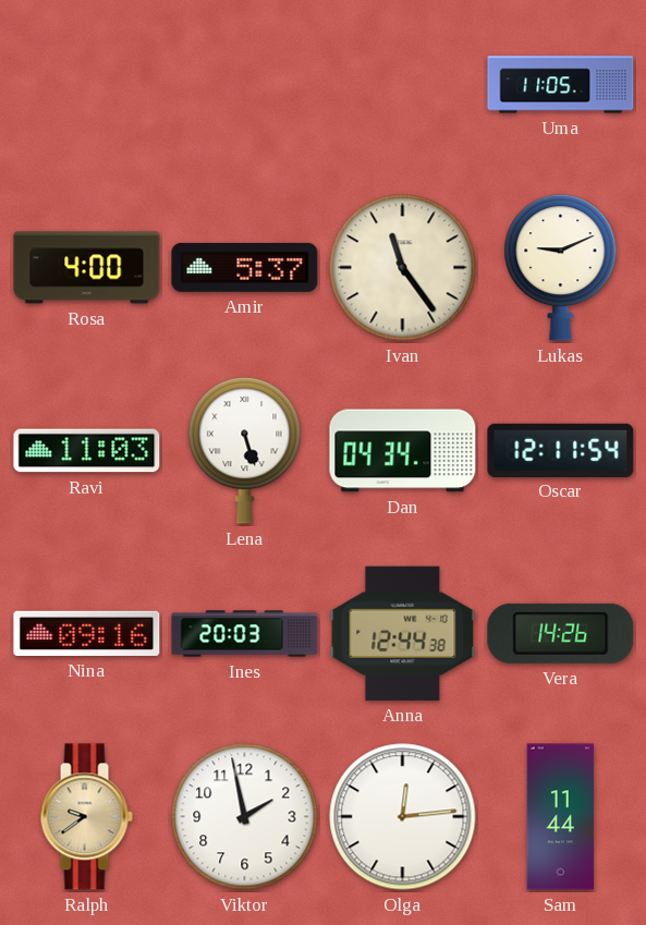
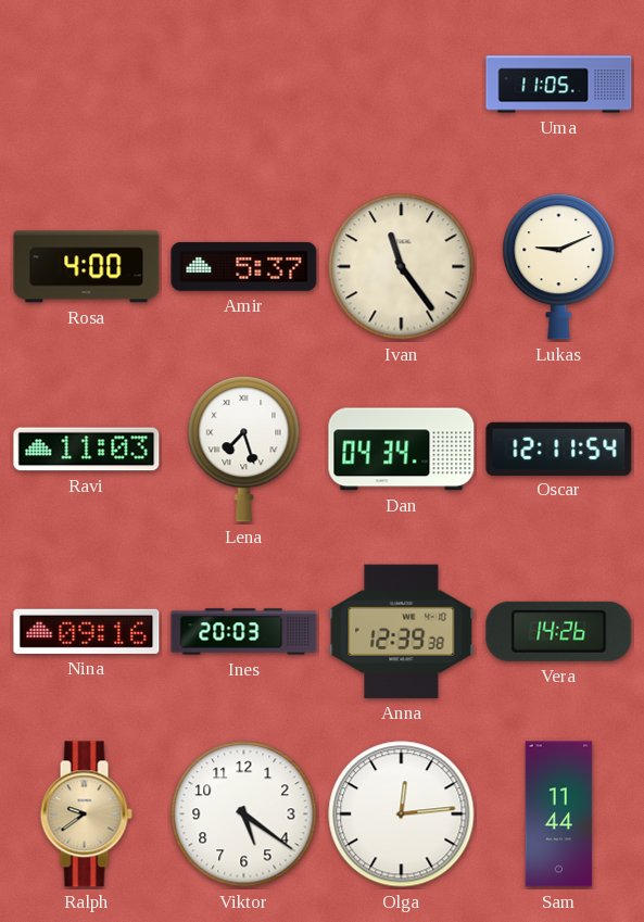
Lena: 5:27 -> 7:27
Anna: 12:44 -> 12:39
Viktor: 1:58 -> 5:21
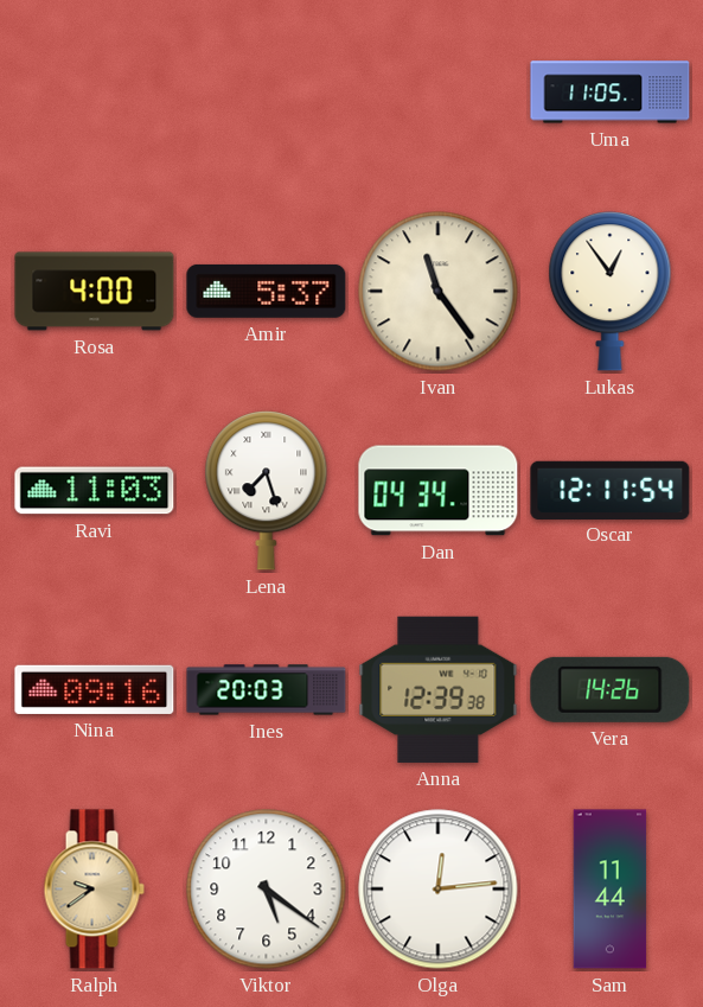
Lukas: 9:11 -> 12:54
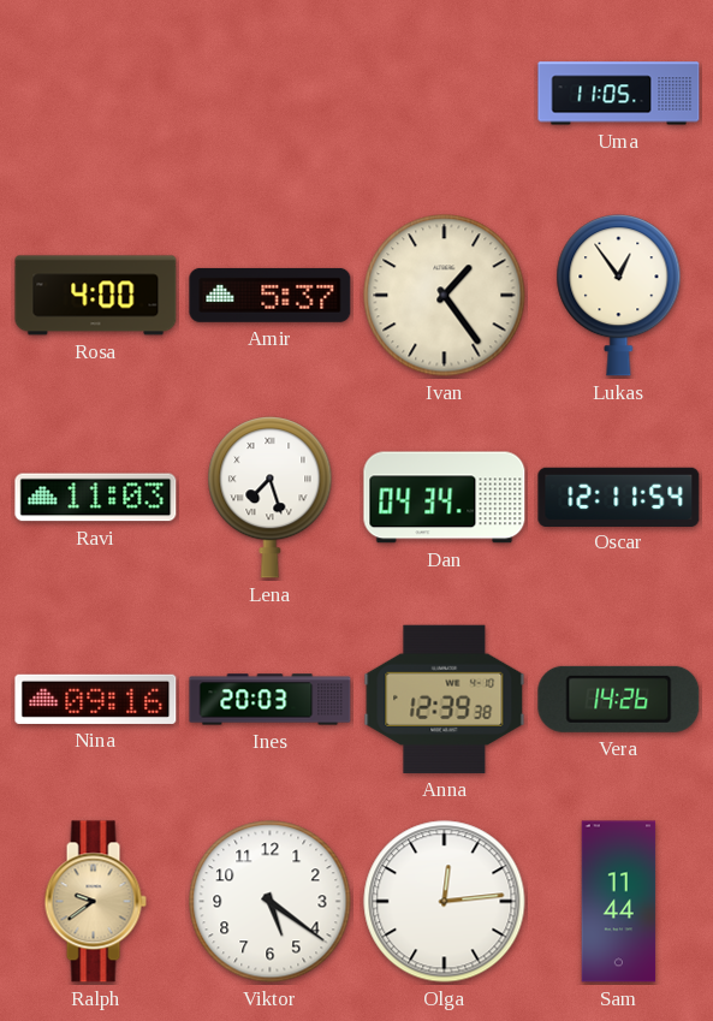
Ivan: 11:24 -> 1:24
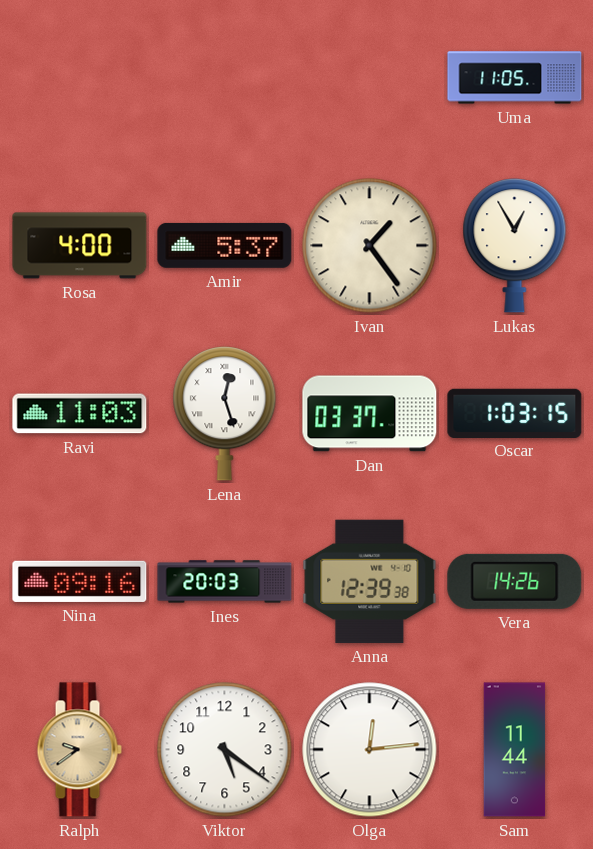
Lukas: 12:54 -> 12:55
Lena: 7:27 -> 12:27
Dan: 04:34 -> 03:37
Oscar: 12:11 -> 1:03
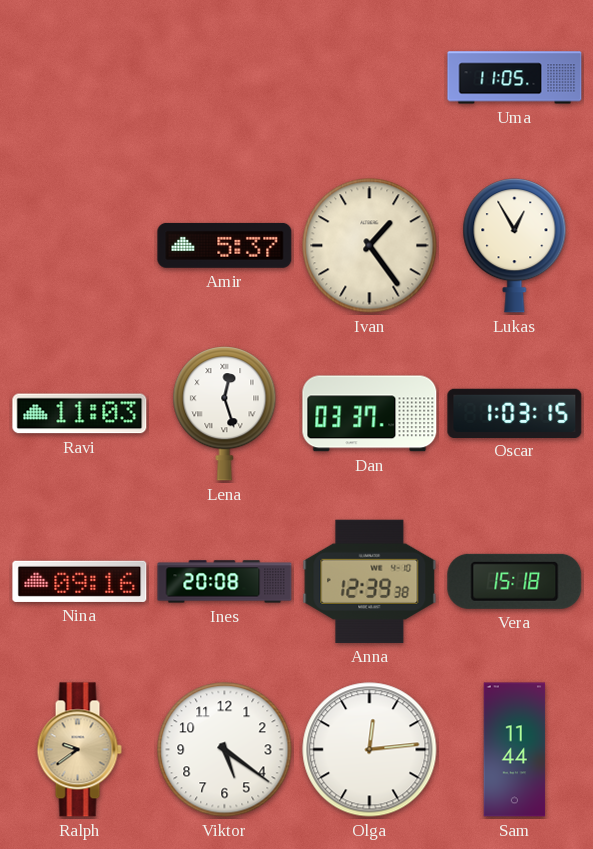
Rosa: 4:00 -> none
Ines: 20:03 -> 20:08
Vera: 14:26 -> 15:18
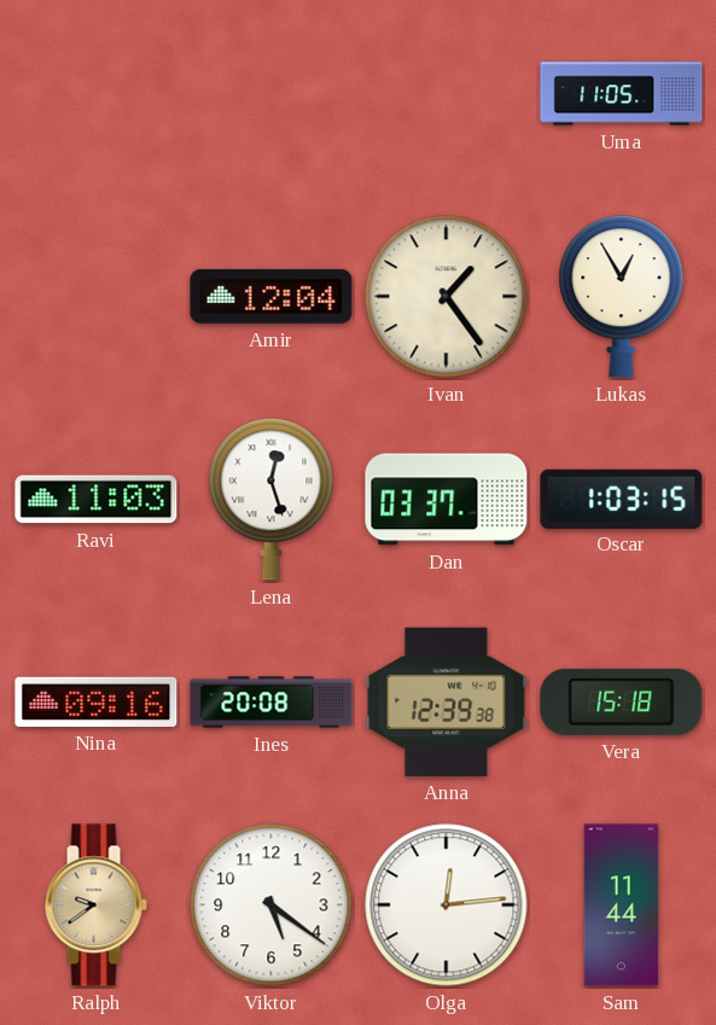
Amir: 5:37 -> 12:04
